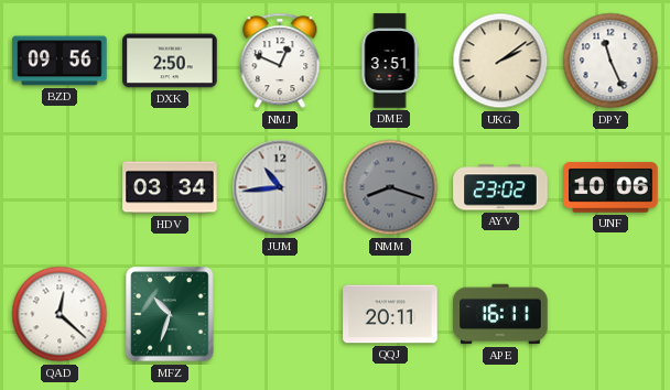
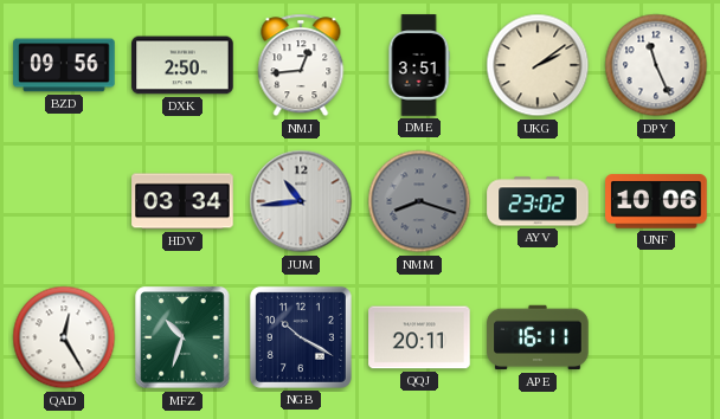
NMJ: 12:49 -> 12:44
QAD: 12:22 -> 12:25
NGB: none -> 10:20
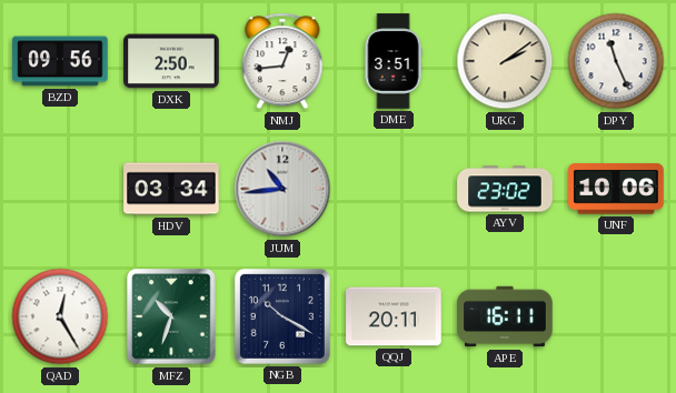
NMM: 8:18 -> none
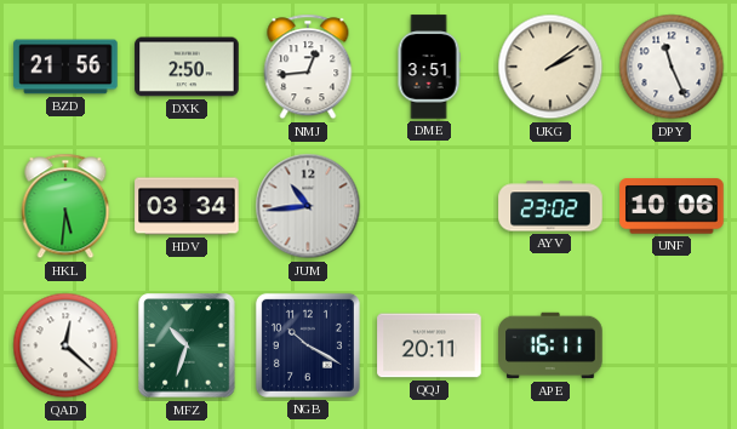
BZD: 09:56 -> 21:56
HKL: none -> 5:31
QAD: 12:25 -> 12:22
